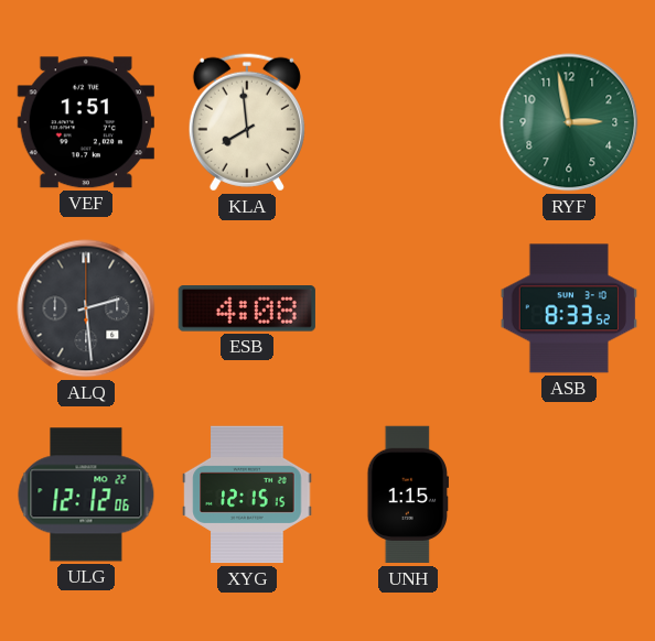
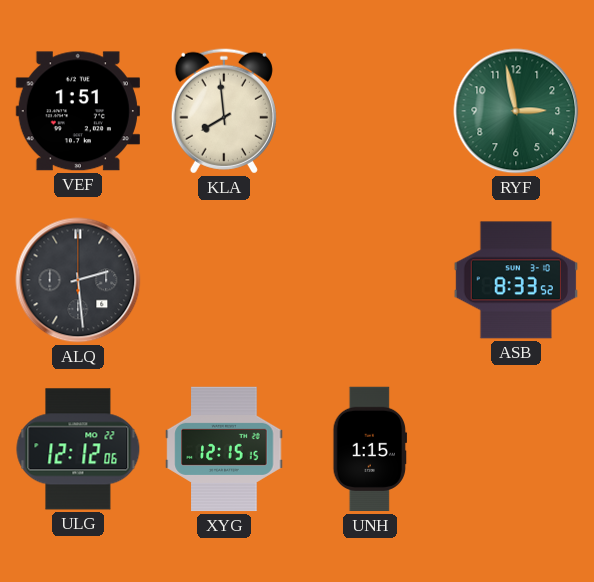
ESB: 4:08 -> none
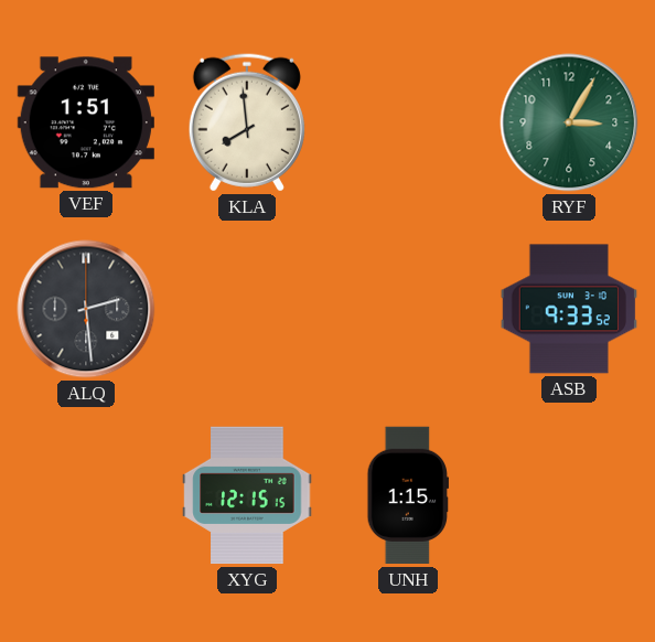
RYF: 2:58 -> 3:05
ASB: 8:33 -> 9:33
ULG: 12:12 -> none
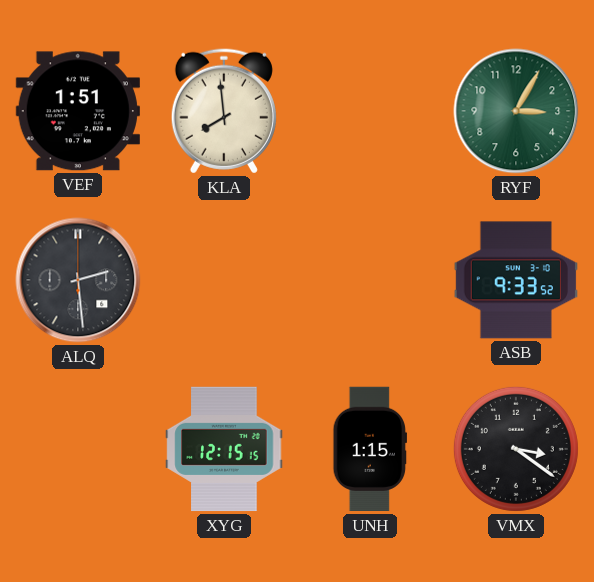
VMX: none -> 3:21
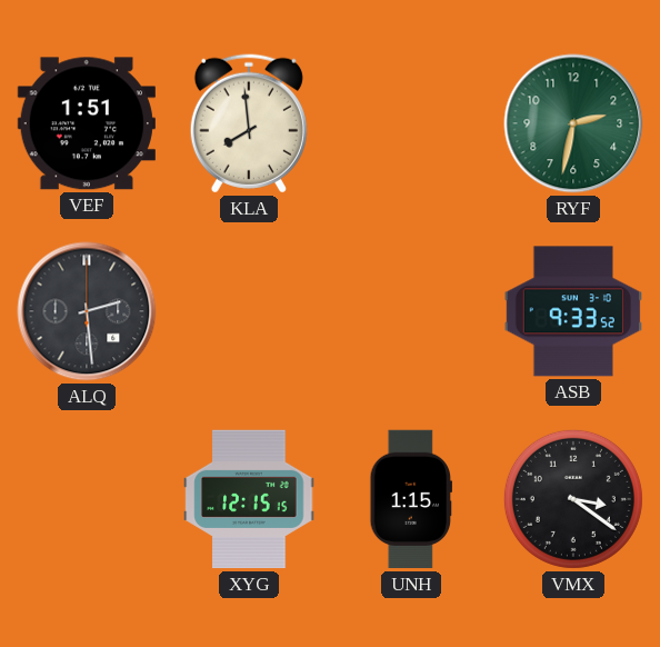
RYF: 3:05 -> 2:32
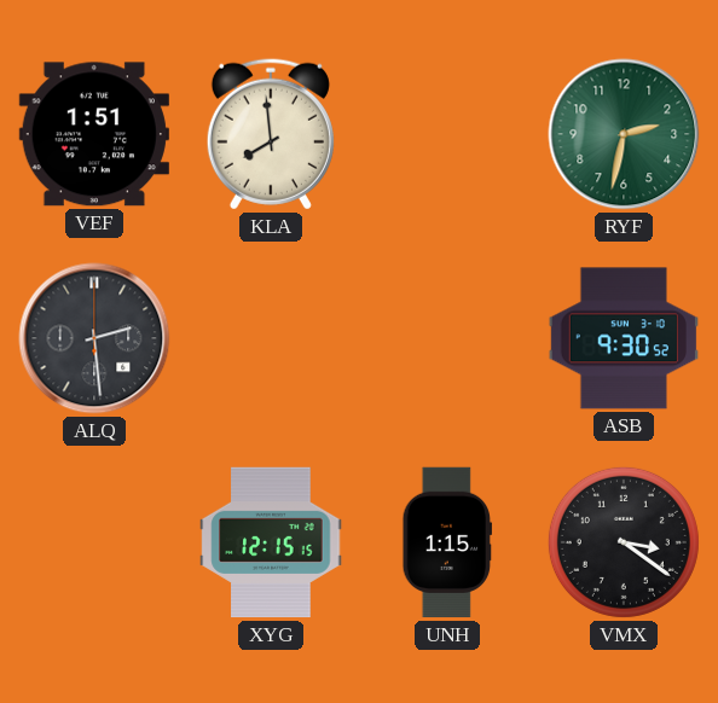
ASB: 9:33 -> 9:30
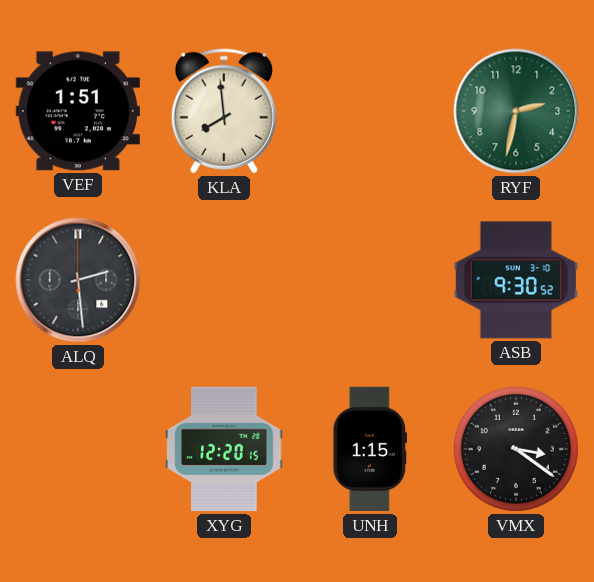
XYG: 12:15 -> 12:20
